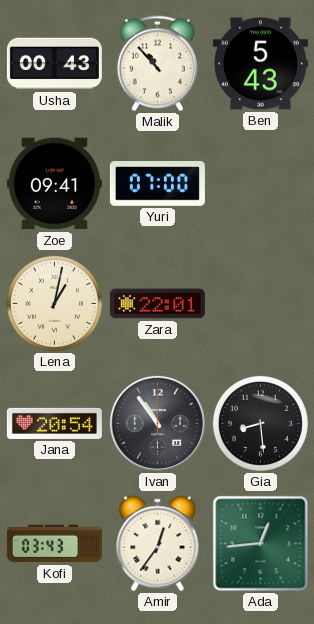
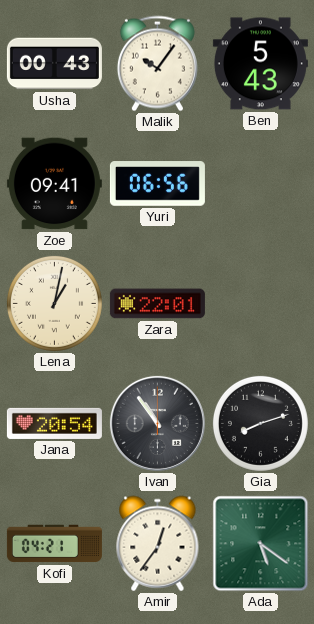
Malik: 10:53 -> 10:06
Yuri: 07:00 -> 06:56
Gia: 8:29 -> 8:12
Kofi: 03:43 -> 04:21
Ada: 12:44 -> 5:21
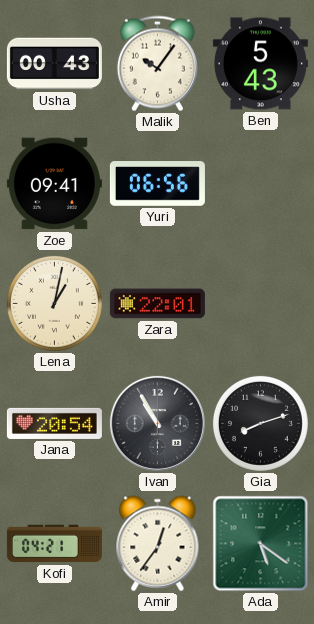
Ivan: 10:54 -> 10:55
